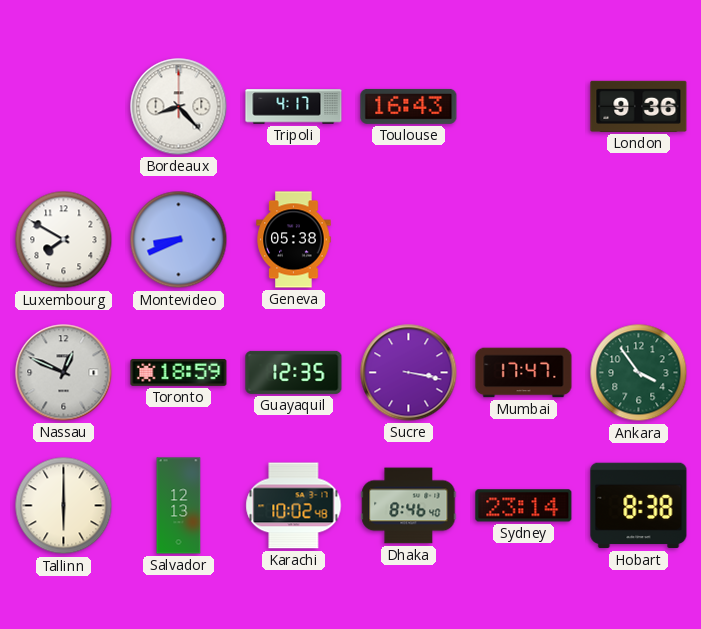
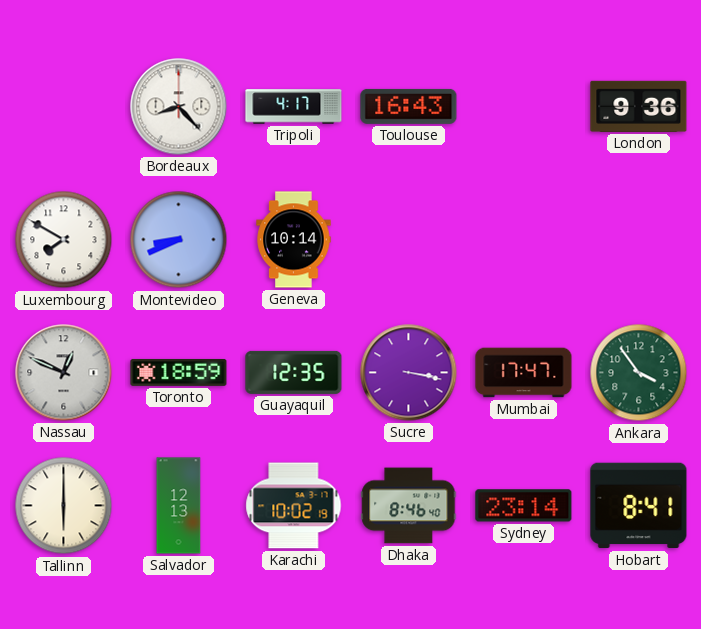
Geneva: 05:38 -> 10:14
Karachi: 10:02:48 -> 10:02:19
Hobart: 8:38 -> 8:41
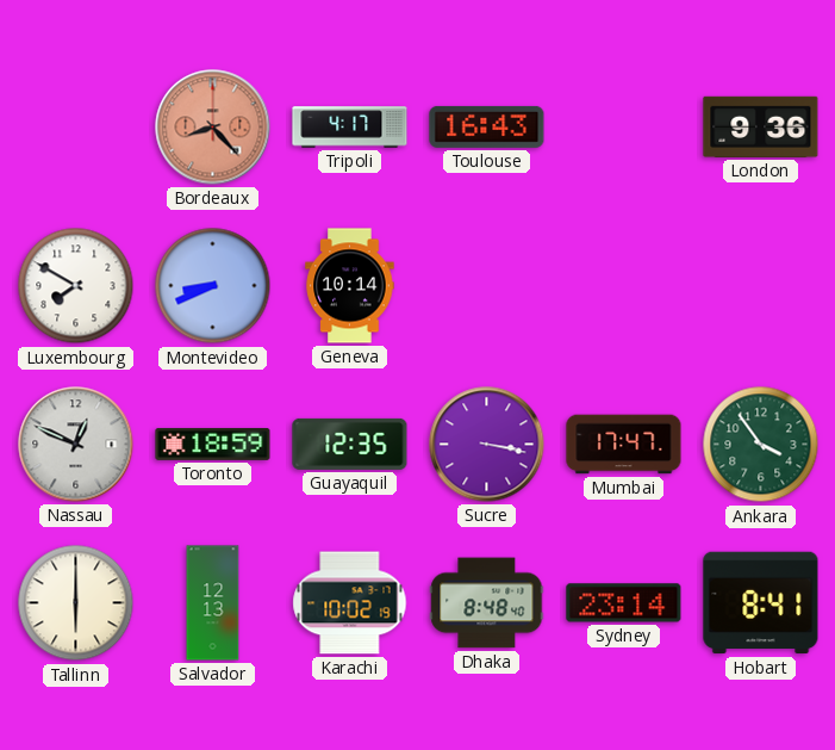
Bordeaux dial: white -> salmon
Dhaka: 8:46 -> 8:48
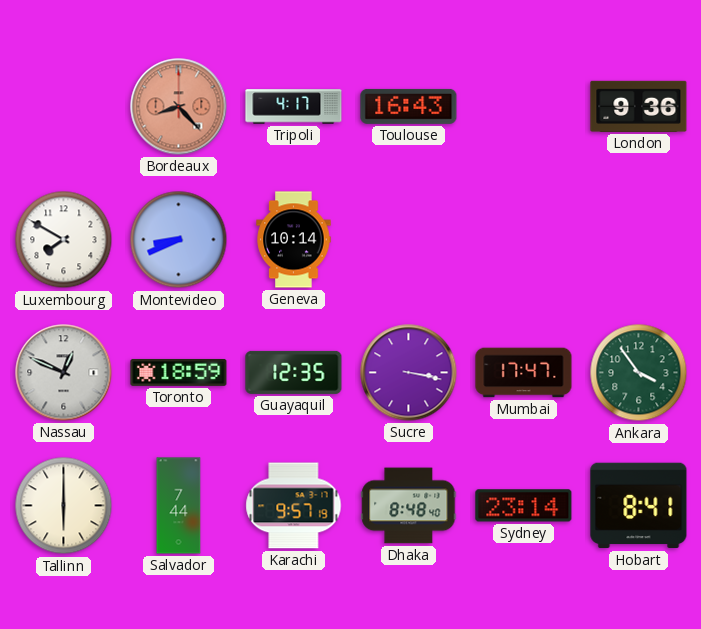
Salvador: 12:13 -> 7:44
Karachi: 10:02 -> 9:57
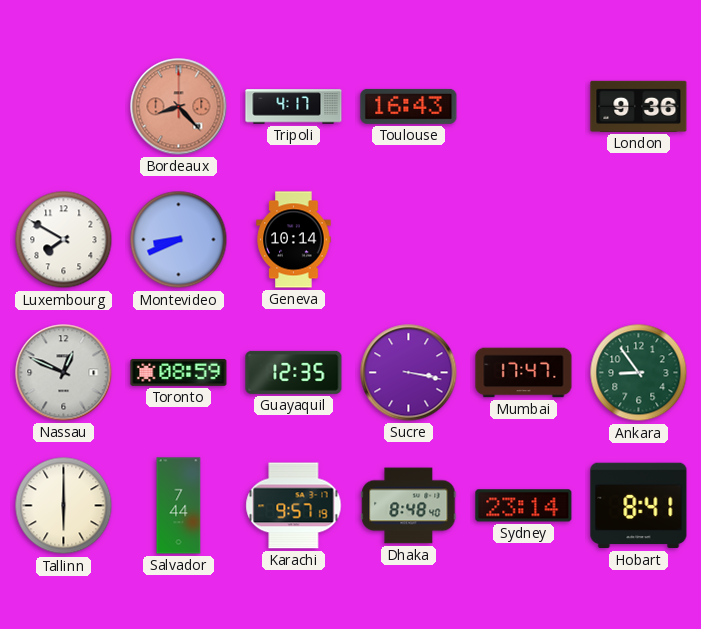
Toronto: 18:59 -> 08:59
Ankara: 3:54 -> 8:54
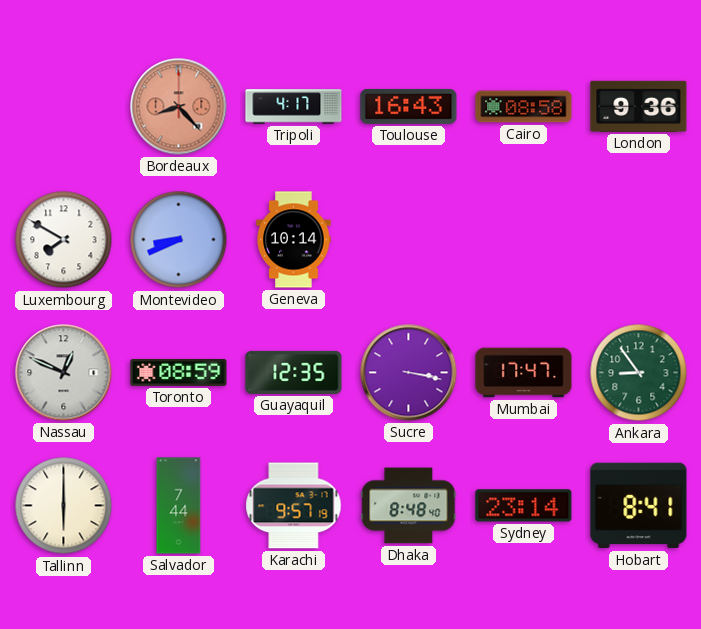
Cairo: none -> 08:58
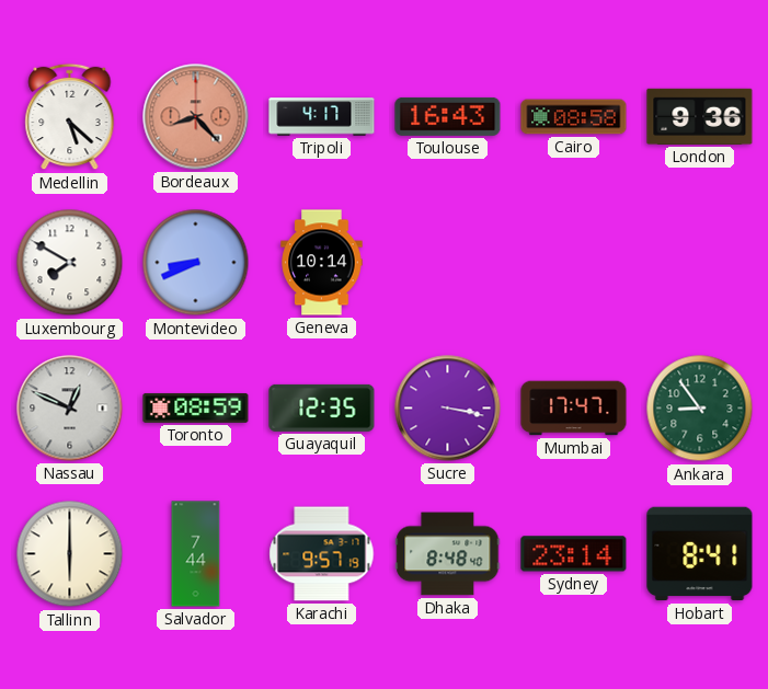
Medellin: none -> 5:22
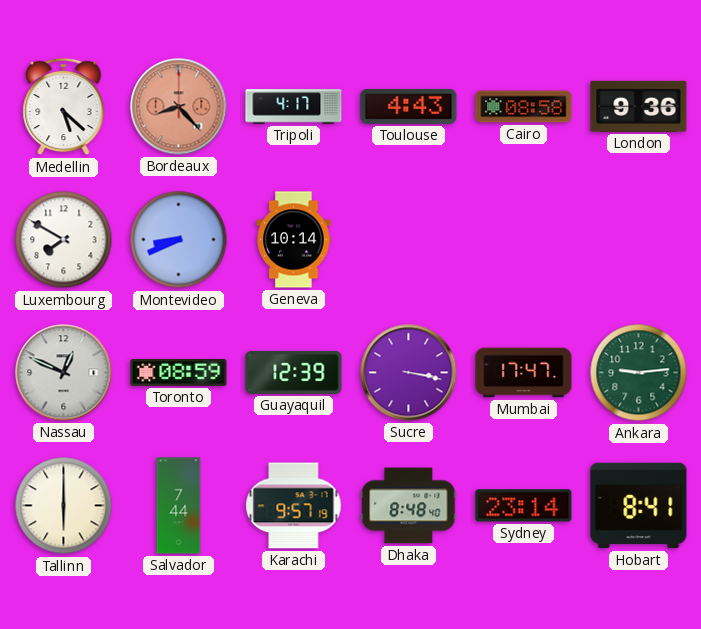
Toulouse: 16:43 -> 4:43
Guayaquil: 12:35 -> 12:39
Ankara: 8:54 -> 9:14
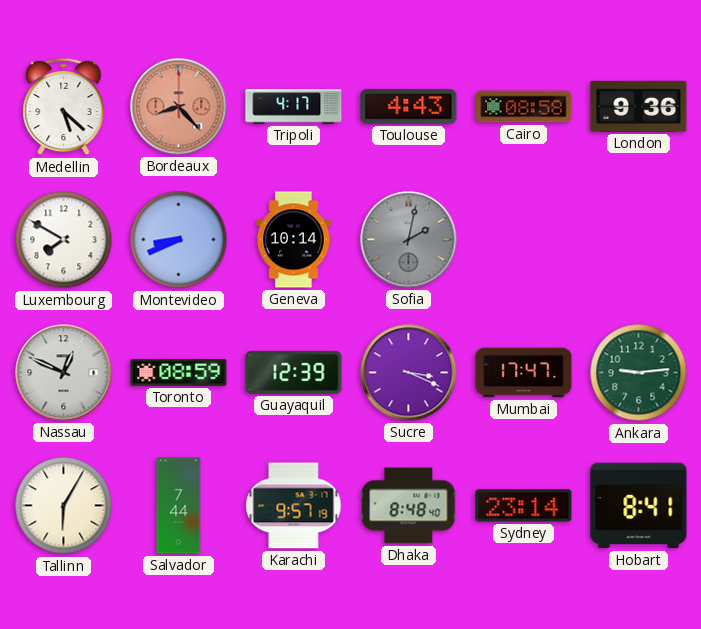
Sofia: none -> 2:02
Sucre: 3:17 -> 3:19
Tallinn: 6:00 -> 6:05
